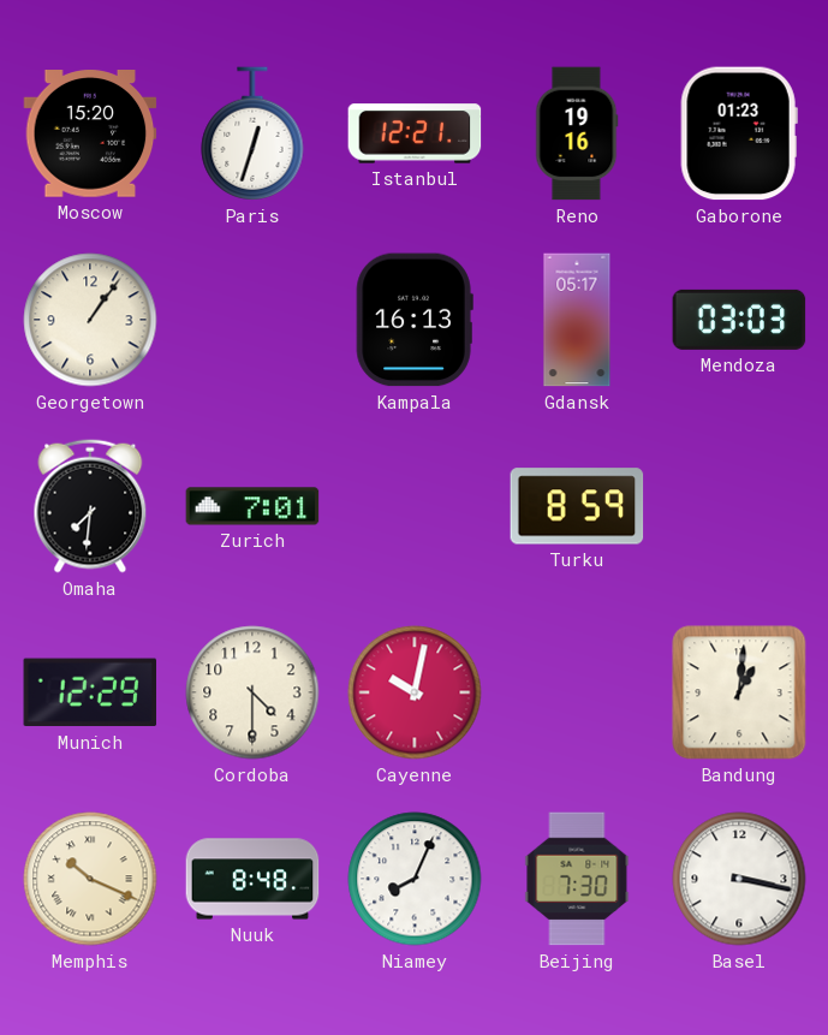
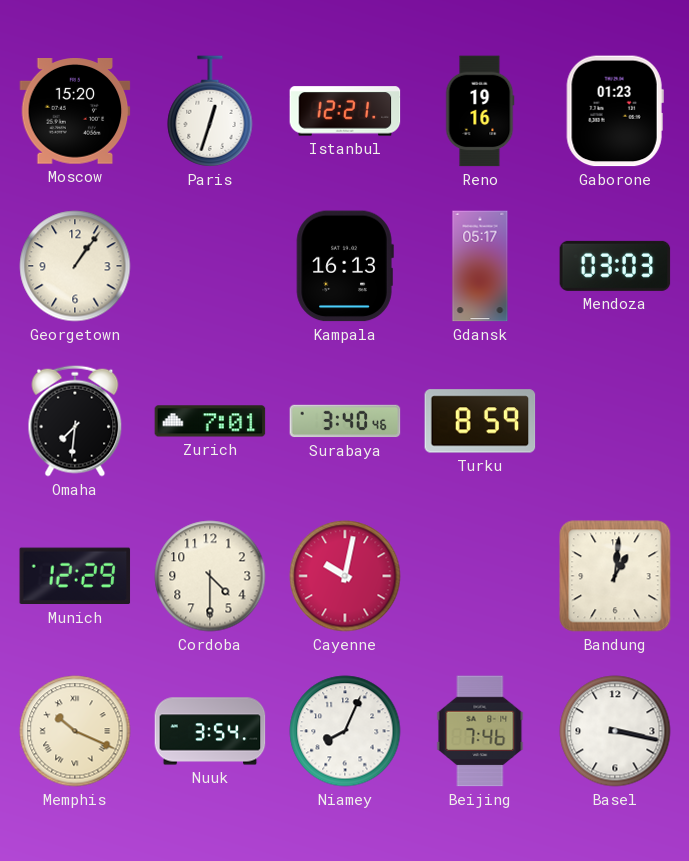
Surabaya: none -> 3:40
Nuuk: 8:48 -> 3:54
Beijing: 7:30 -> 7:46
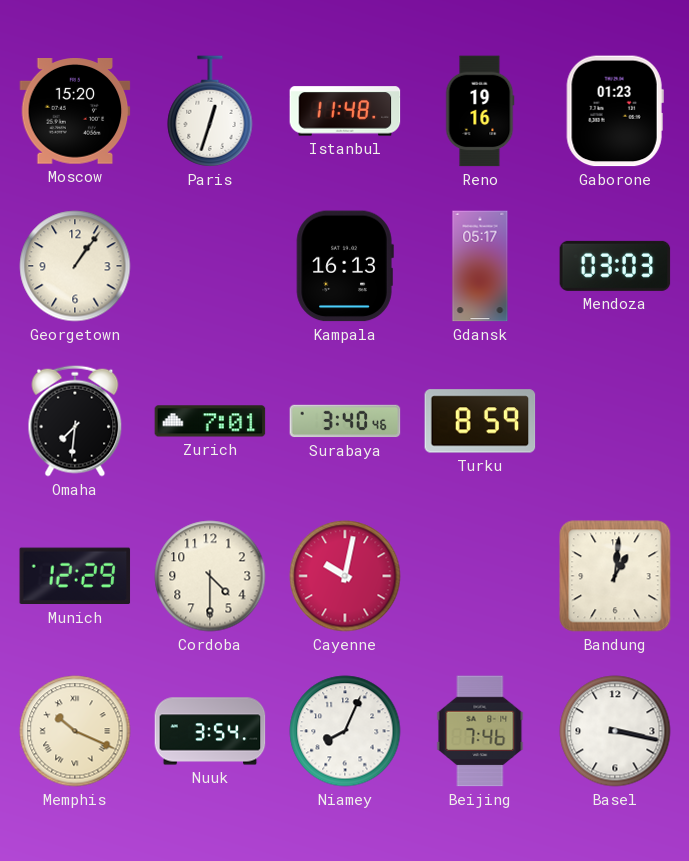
Istanbul: 12:21 -> 11:48
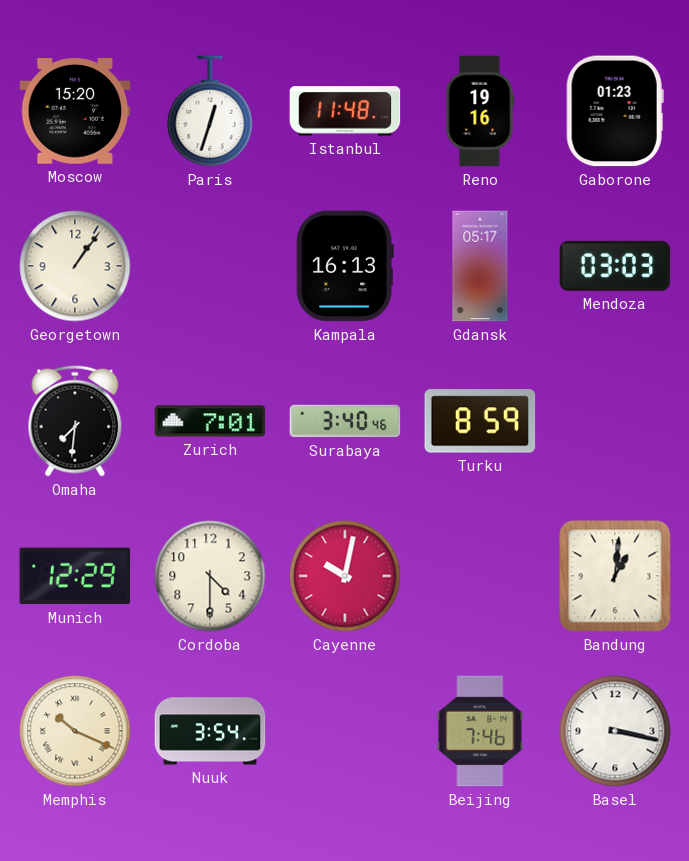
Niamey: 8:04 -> none
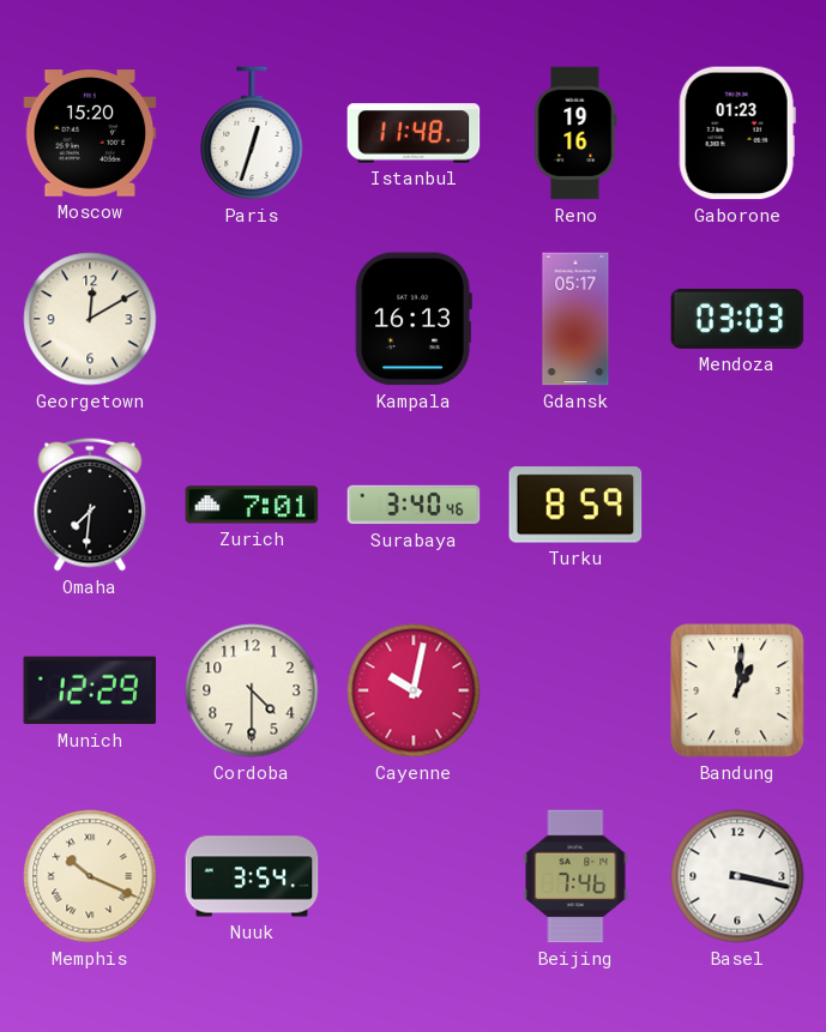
Georgetown: 1:06 -> 12:10
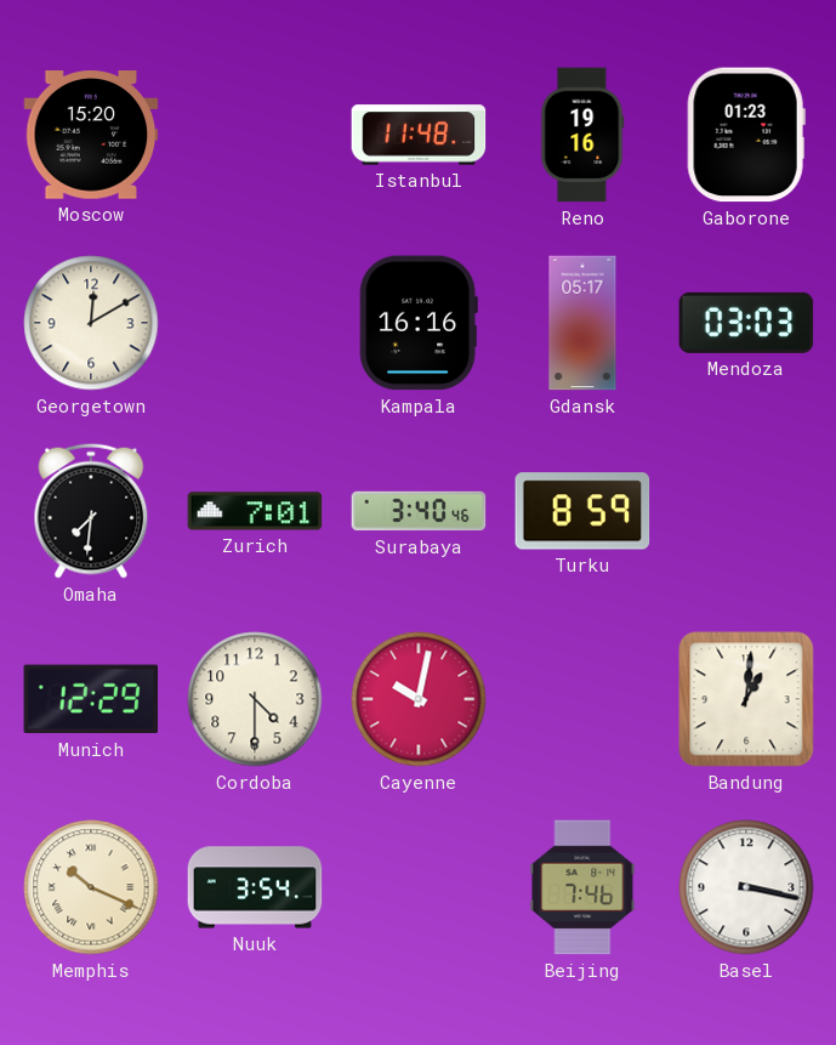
Paris: 12:33 -> none
Kampala: 16:13 -> 16:16
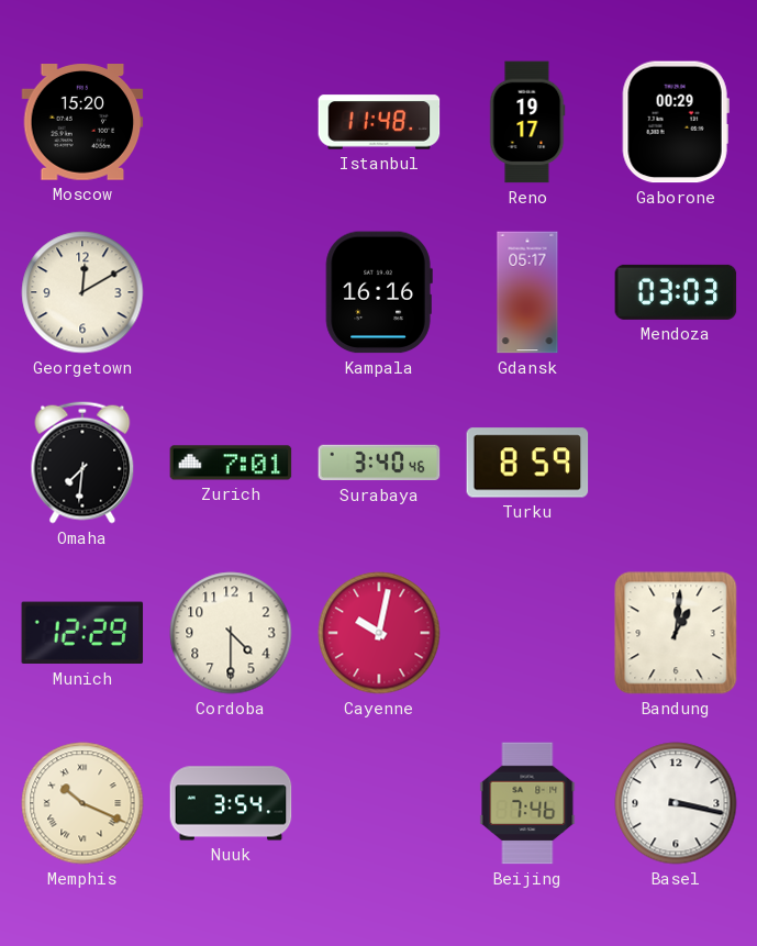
Reno: 19:16 -> 19:17
Gaborone: 01:23 -> 00:29
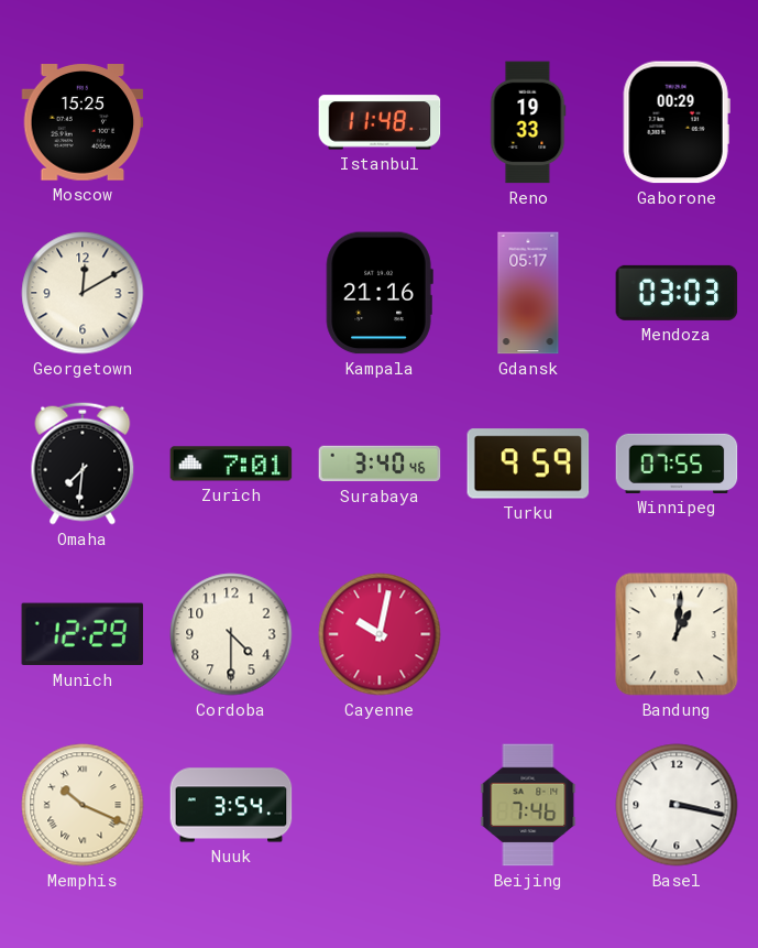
Moscow: 15:20 -> 15:25
Reno: 19:17 -> 19:33
Kampala: 16:16 -> 21:16
Turku: 8:59 -> 9:59
Winnipeg: none -> 07:55
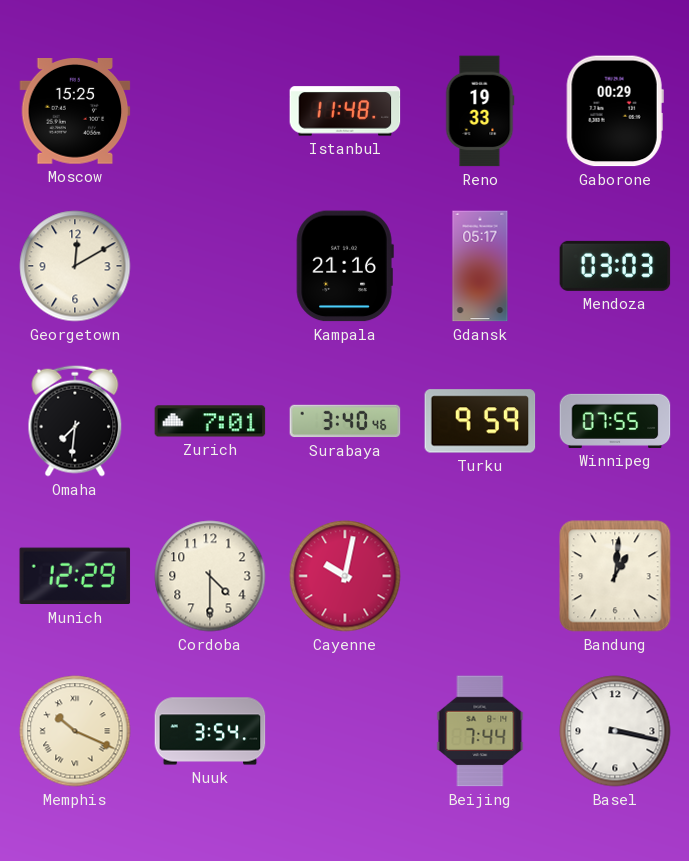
Beijing: 7:46 -> 7:44
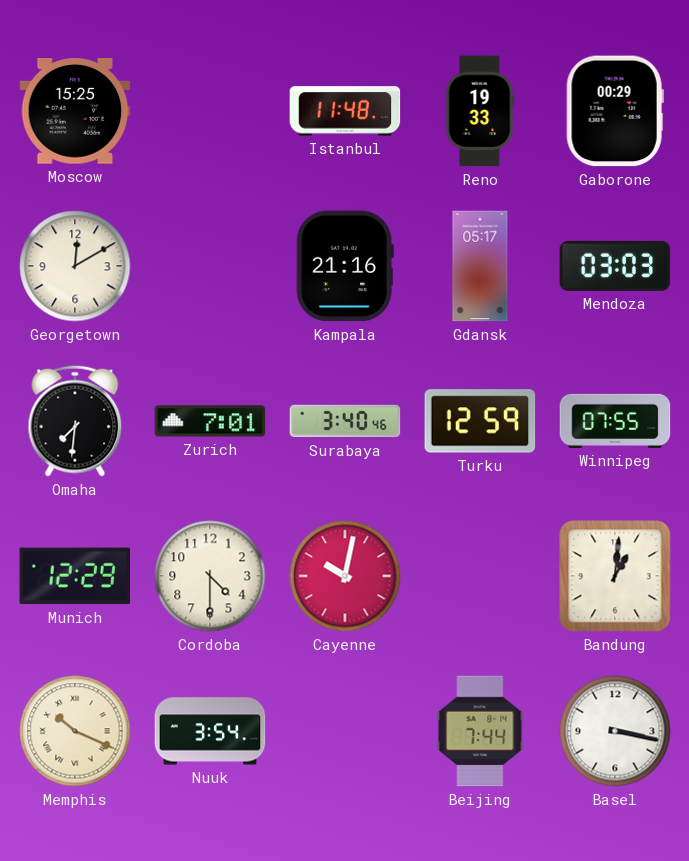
Turku: 9:59 -> 12:59
